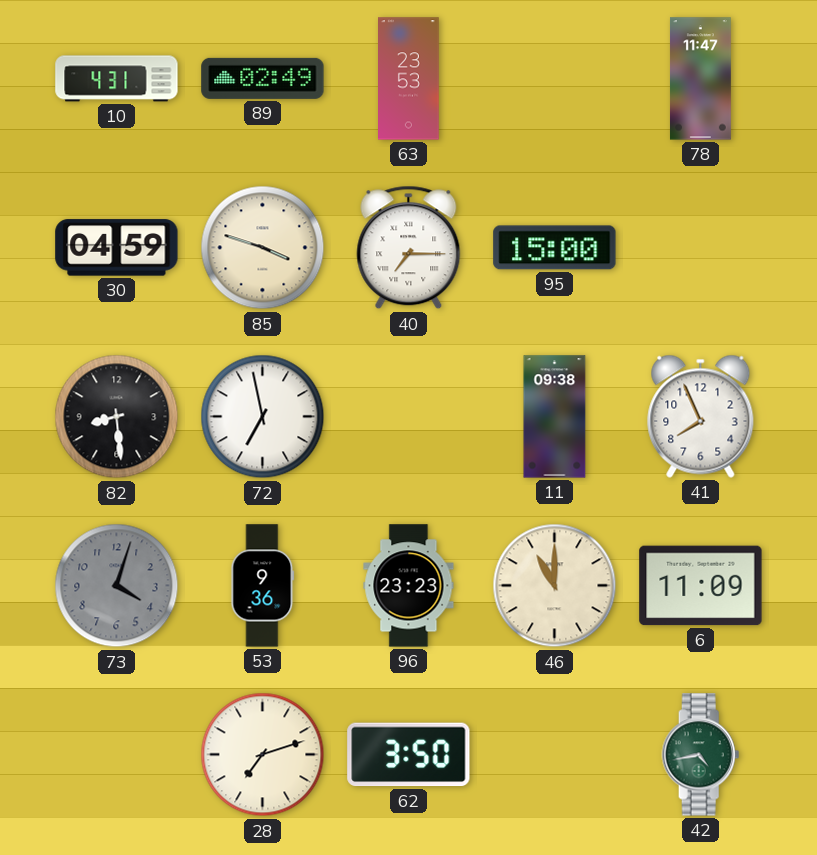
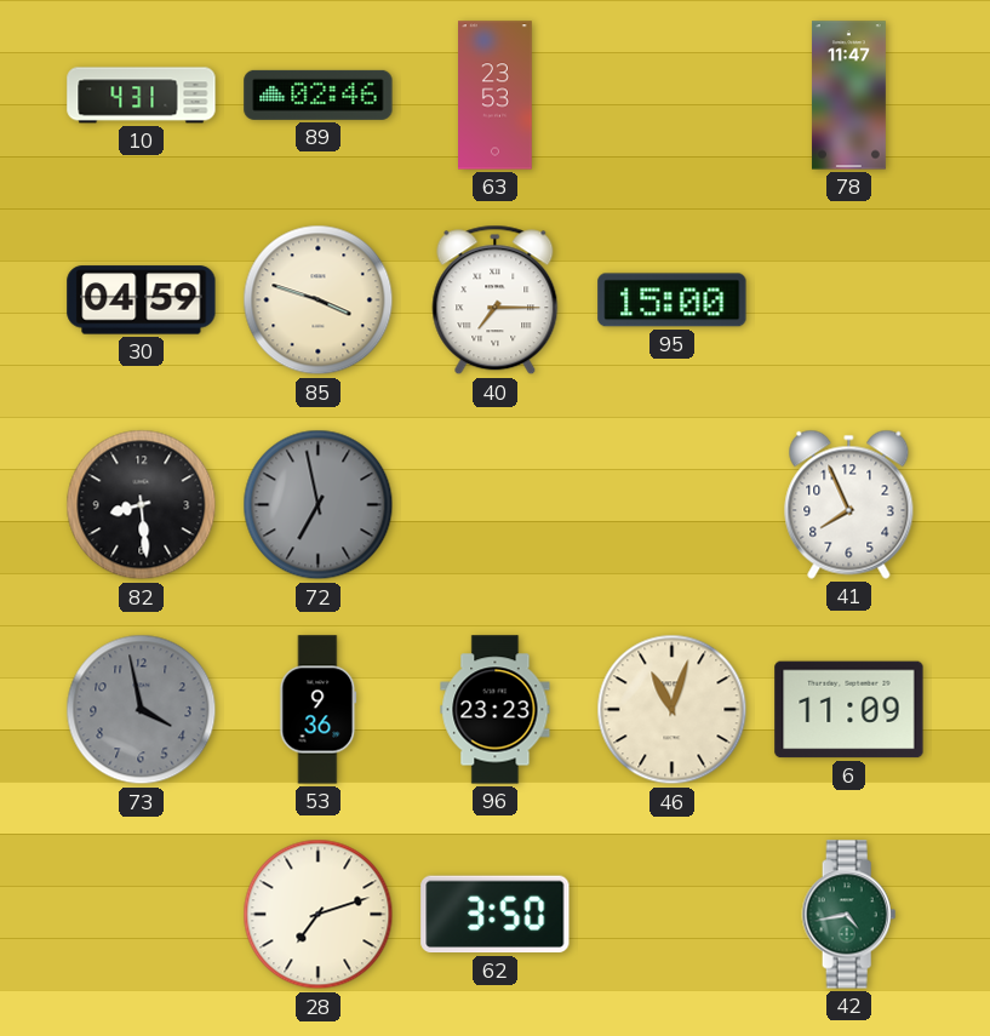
89: 02:49 -> 02:46
72 dial: white -> grey
11: 09:38 -> none
73: 4:03 -> 3:58
46: 11:00 -> 11:03
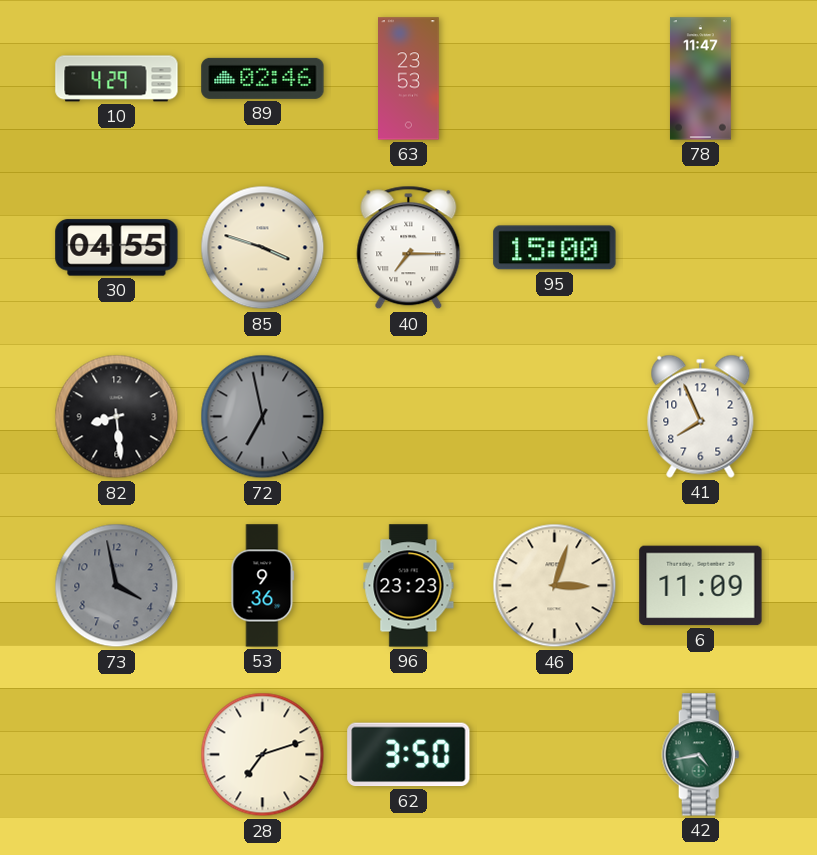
10: 4:31 -> 4:29
30: 04:59 -> 04:55
46: 11:03 -> 3:03
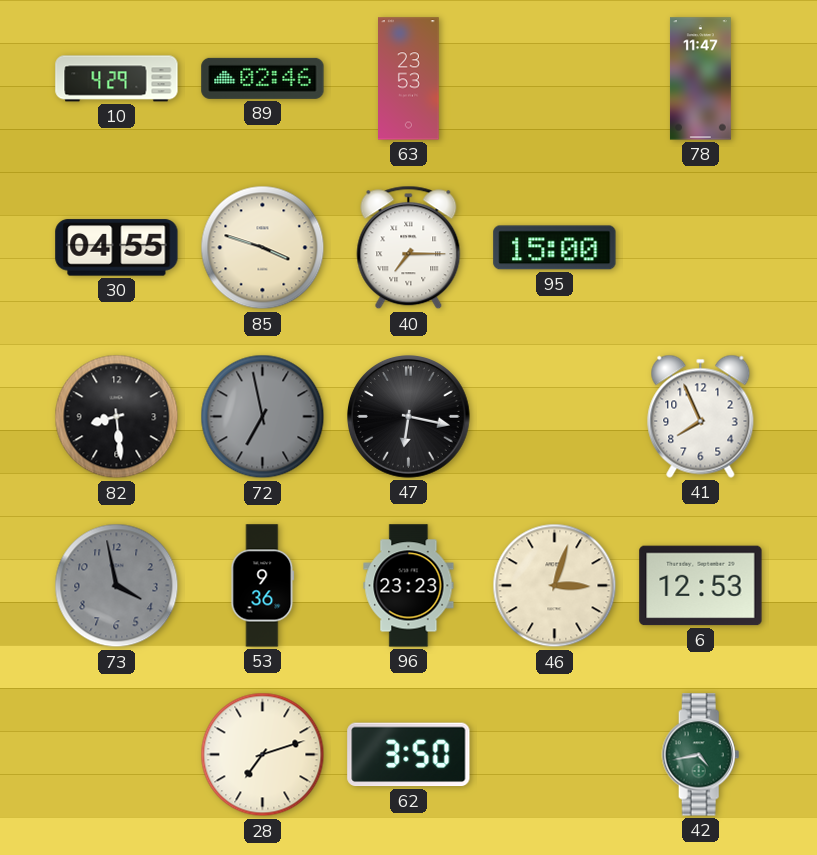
47: none -> 6:17
6: 11:09 -> 12:53
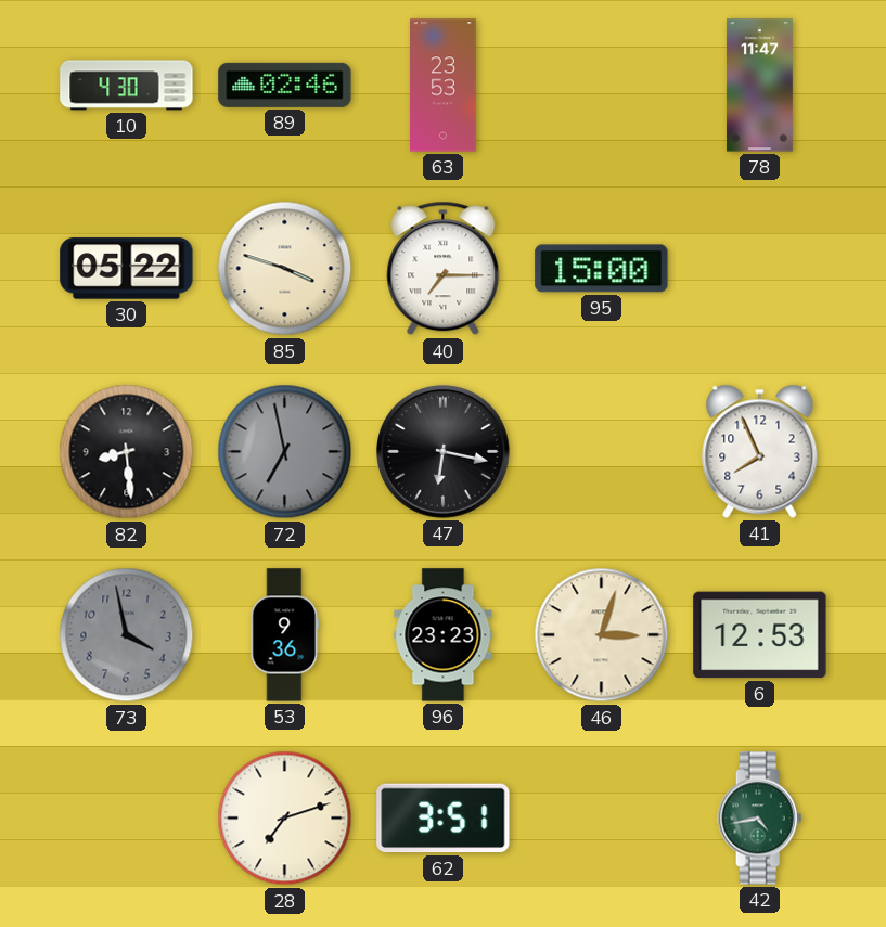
10: 4:29 -> 4:30
30: 04:55 -> 05:22
62: 3:50 -> 3:51
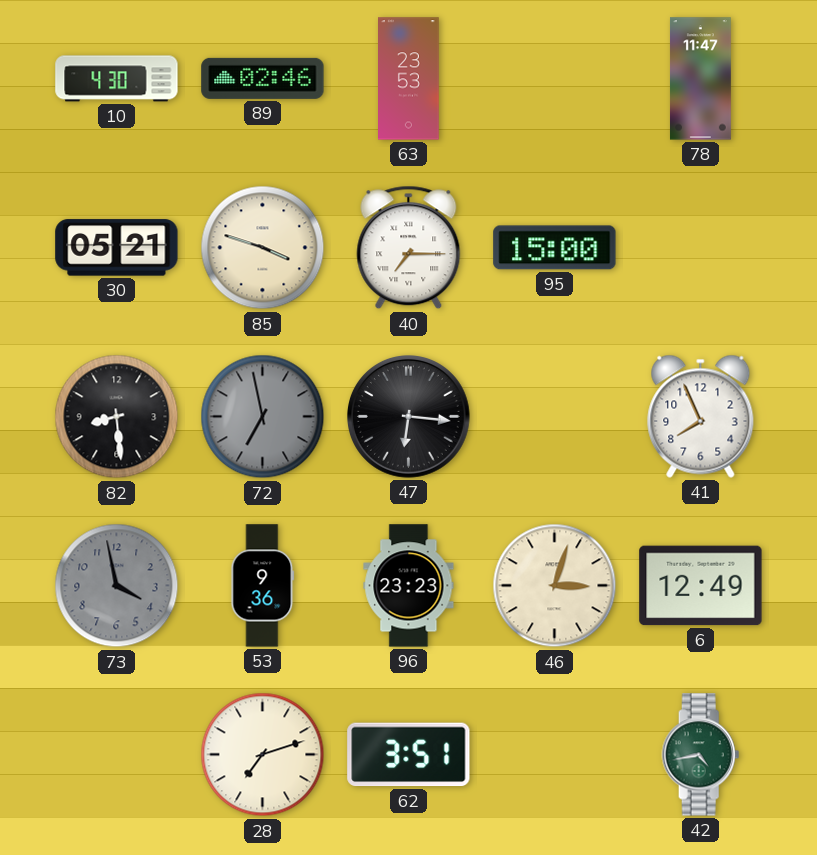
30: 05:22 -> 05:21
47: 6:17 -> 6:16
6: 12:53 -> 12:49
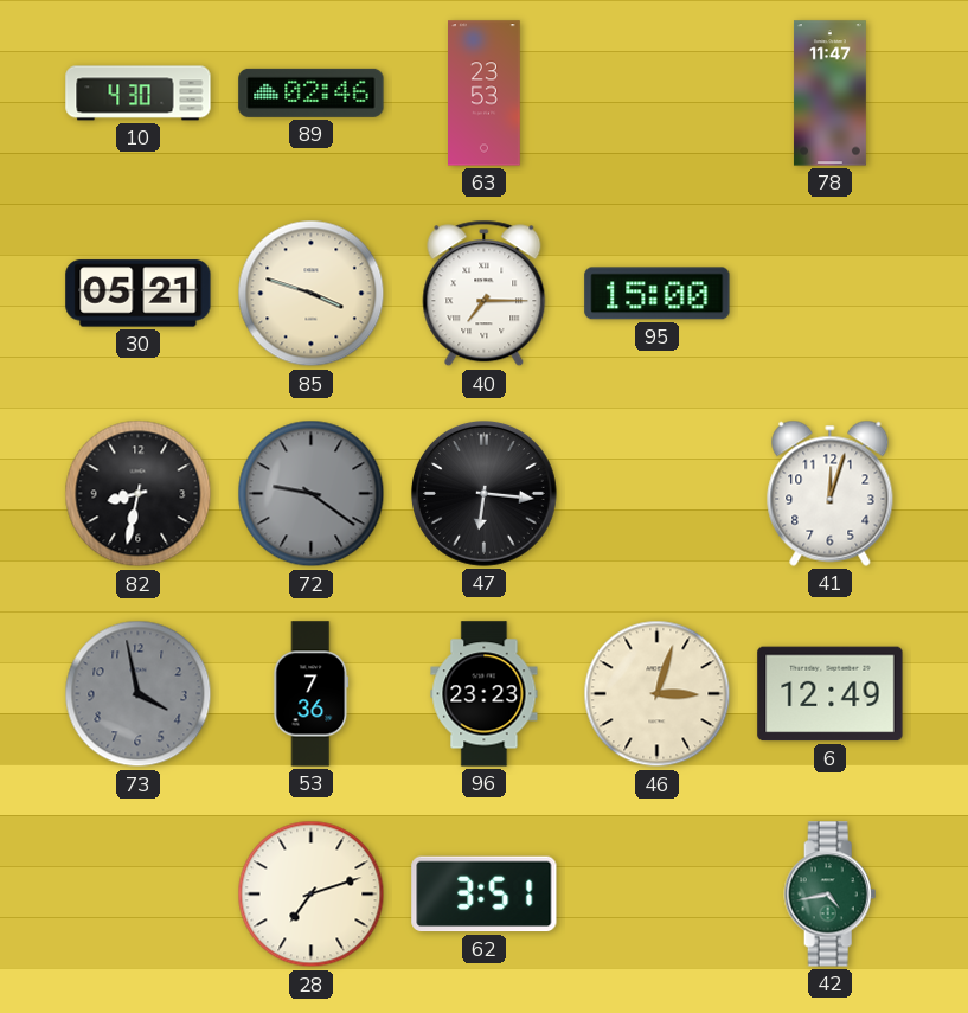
82: 8:29 -> 8:32
72: 6:58 -> 9:21
41: 7:56 -> 12:03
53: 9:36 -> 7:36
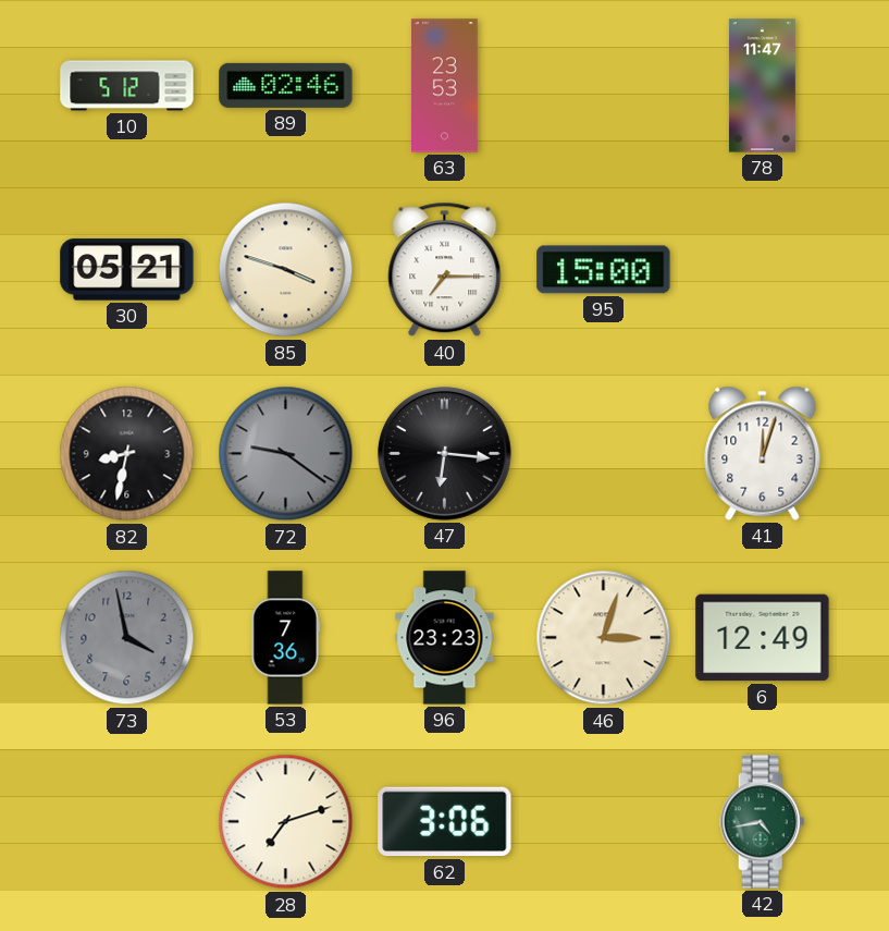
10: 4:30 -> 5:12
62: 3:51 -> 3:06
